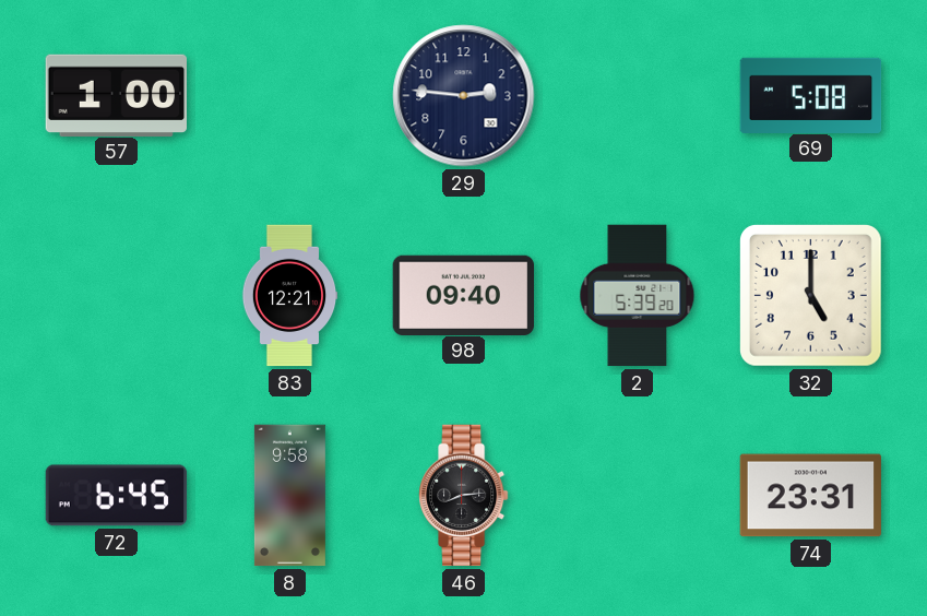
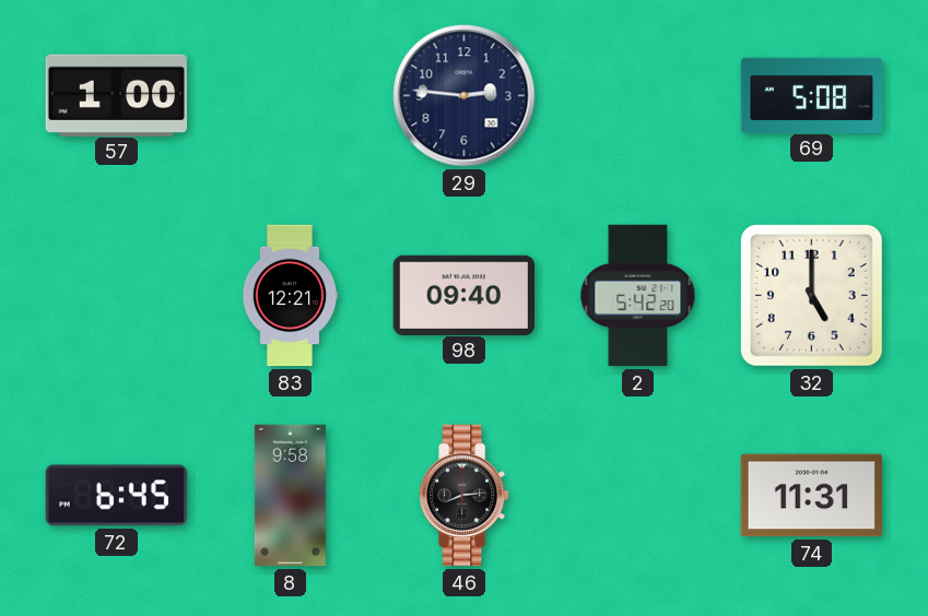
2: 5:39 -> 5:42
74: 23:31 -> 11:31
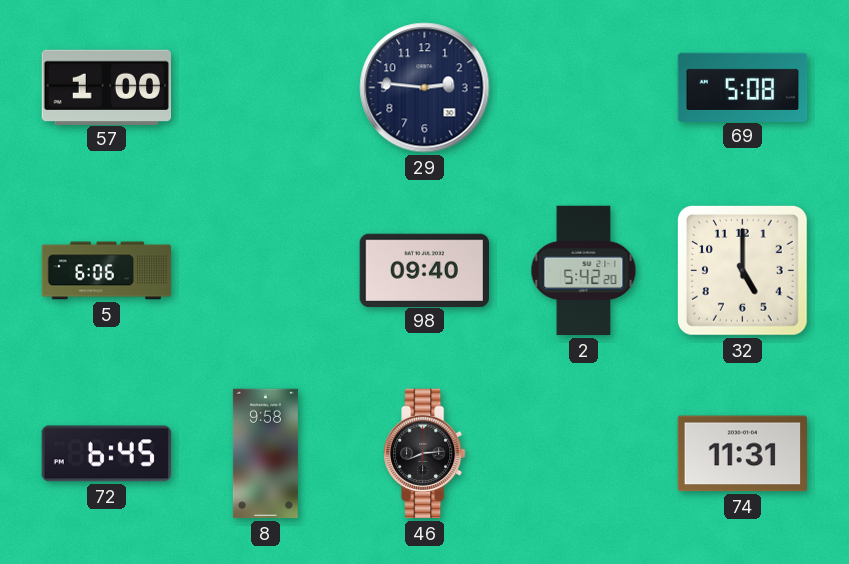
5: none -> 6:06
83: 12:21 -> none
